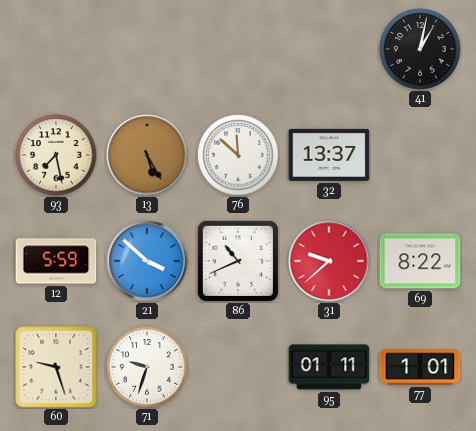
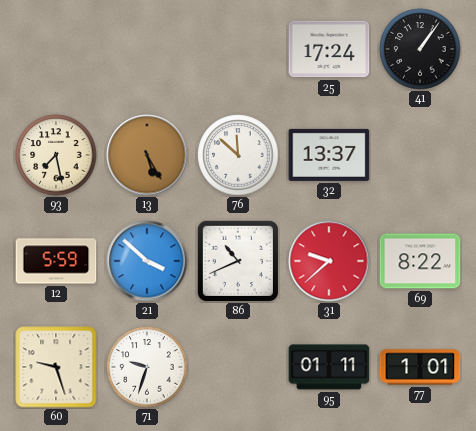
25: none -> 17:24
41: 1:02 -> 1:06
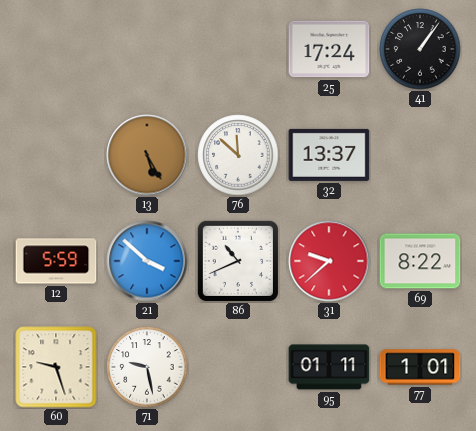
93: 7:28 -> none
71: 9:33 -> 9:28
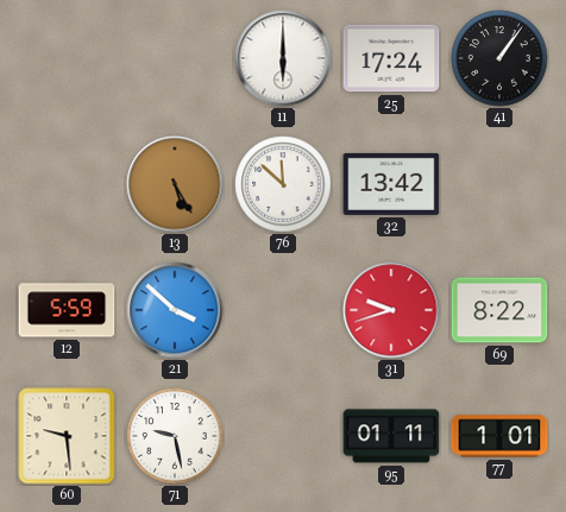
11: none -> 6:00
32: 13:37 -> 13:42
86: 10:41 -> none
31: 9:38 -> 9:42
60: 9:27 -> 9:29
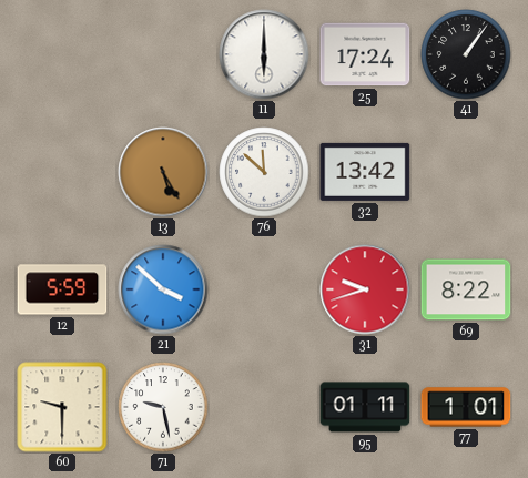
60: 9:29 -> 9:30
